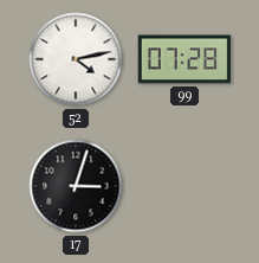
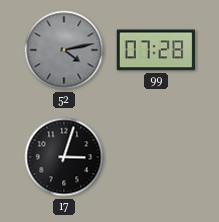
52 dial: white -> grey
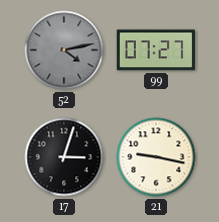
99: 07:28 -> 07:27
21: none -> 9:17
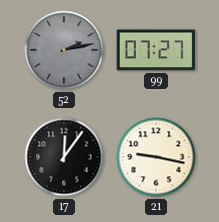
52: 4:13 -> 2:13
17: 3:03 -> 12:06
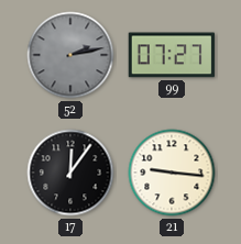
21: 9:17 -> 9:16
